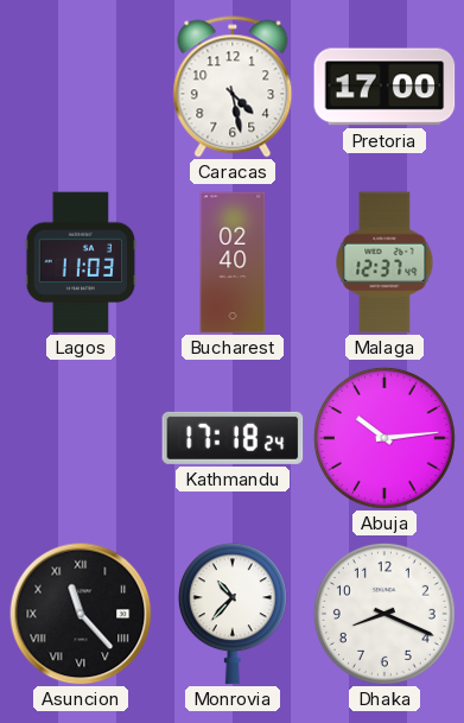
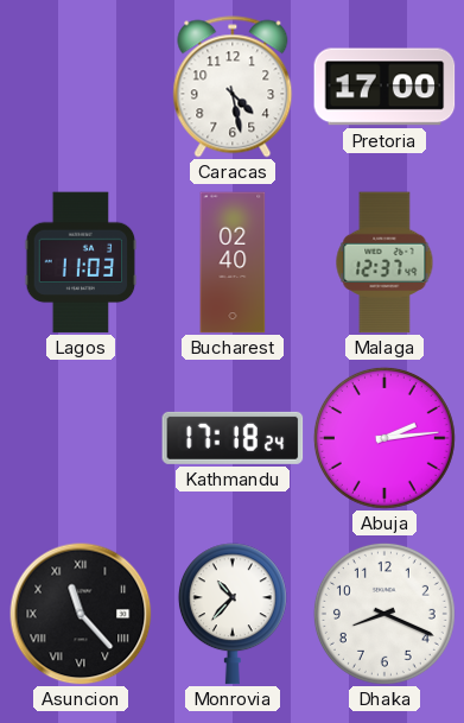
Abuja: 10:14 -> 2:14
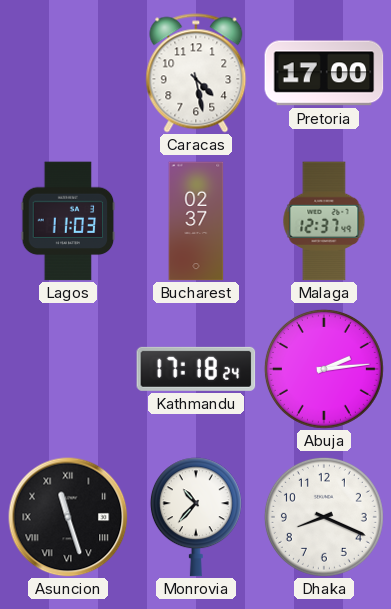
Bucharest: 02:40 -> 02:37
Asuncion: 11:23 -> 11:27
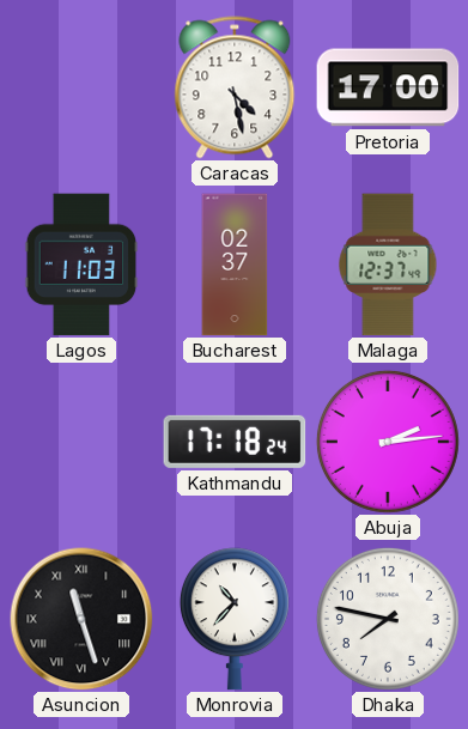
Dhaka: 8:19 -> 7:47
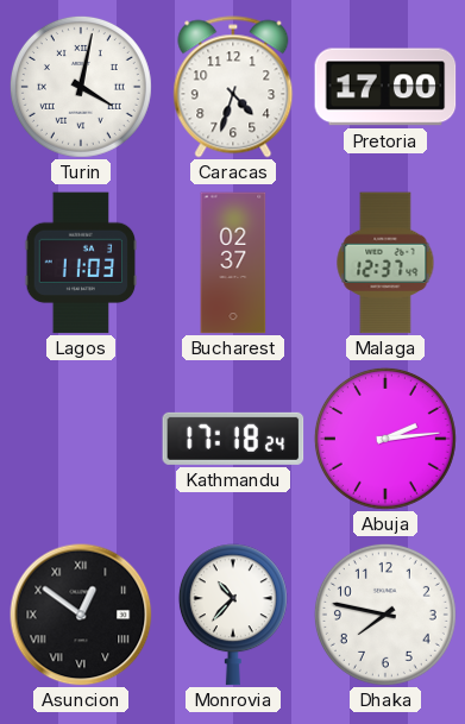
Turin: none -> 4:02
Caracas: 4:28 -> 4:33
Asuncion: 11:27 -> 12:51
